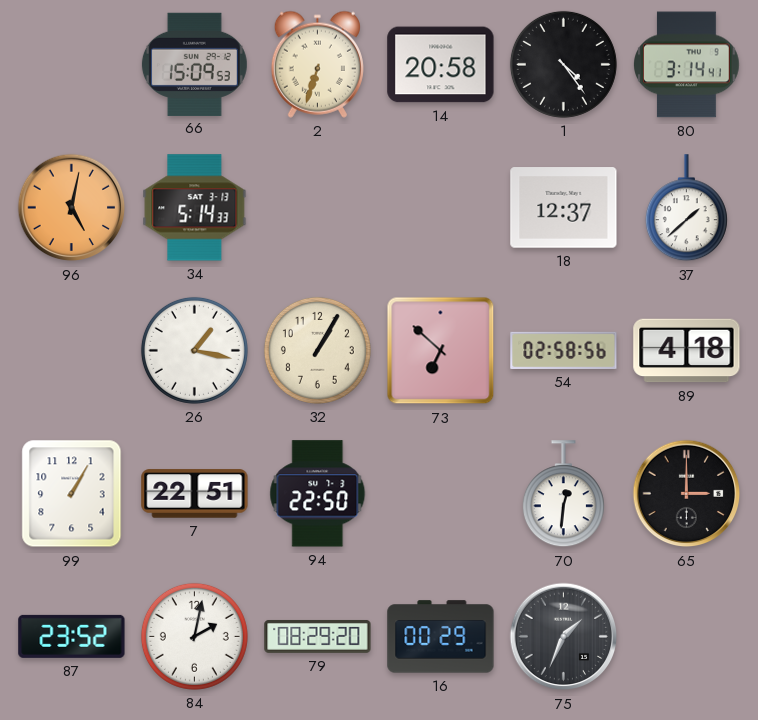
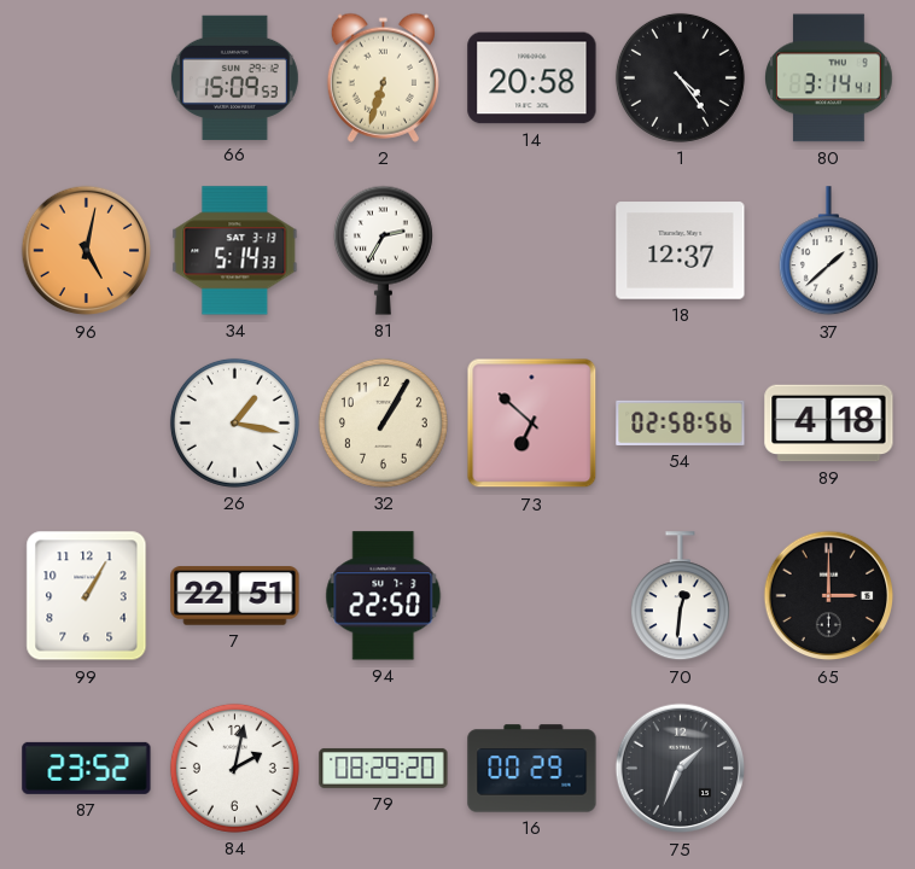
81: none -> 2:35
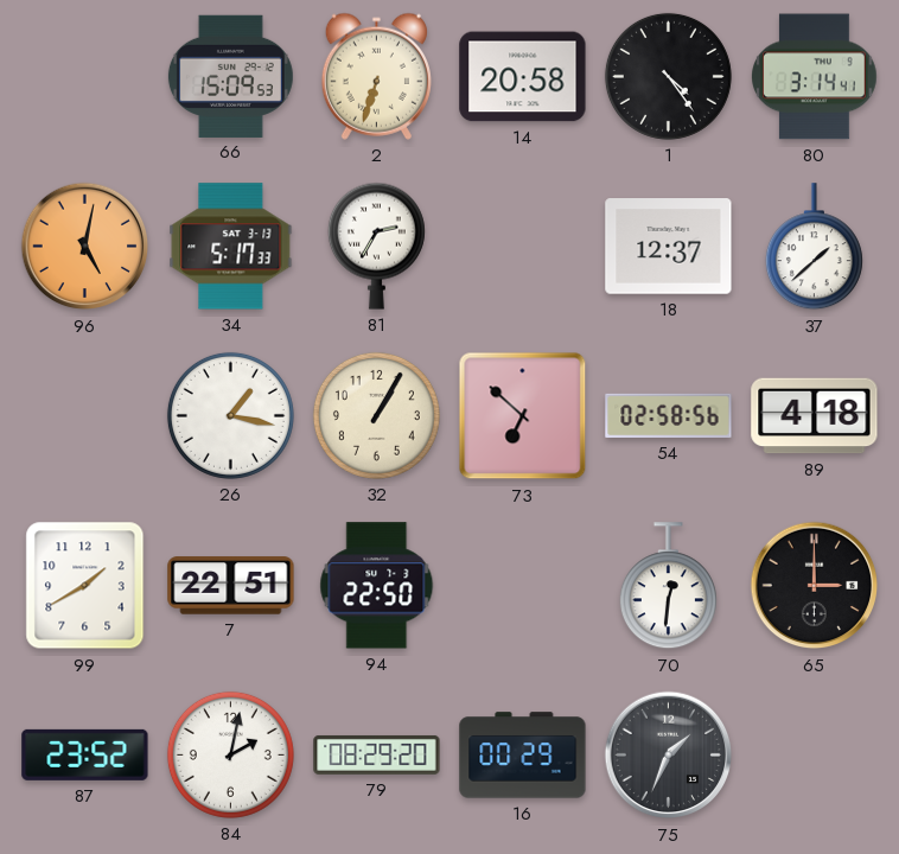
34: 5:14 -> 5:17
99: 1:05 -> 1:40
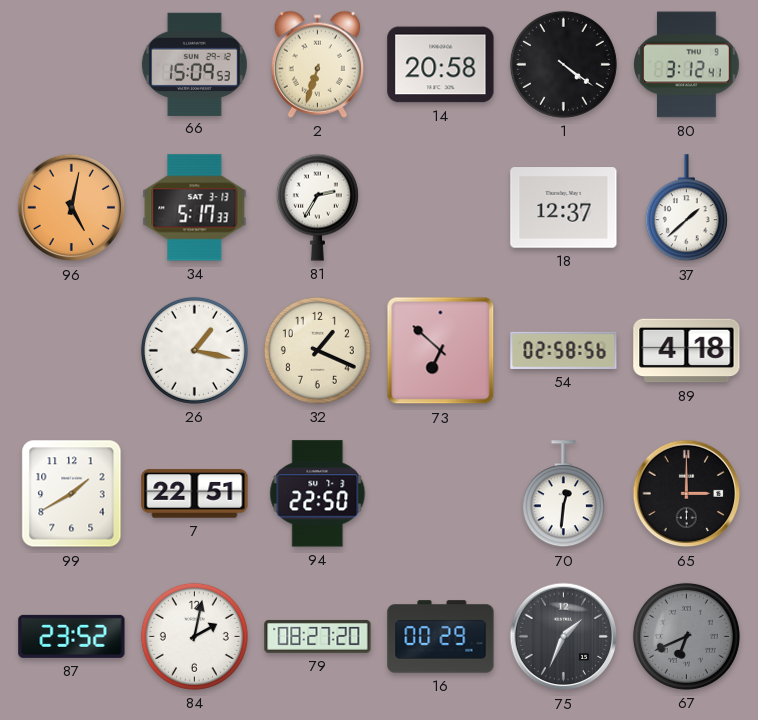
1: 4:24 -> 4:21
80: 3:14 -> 3:12
32: 1:05 -> 1:19
79: 08:29 -> 08:27
67: none -> 6:41
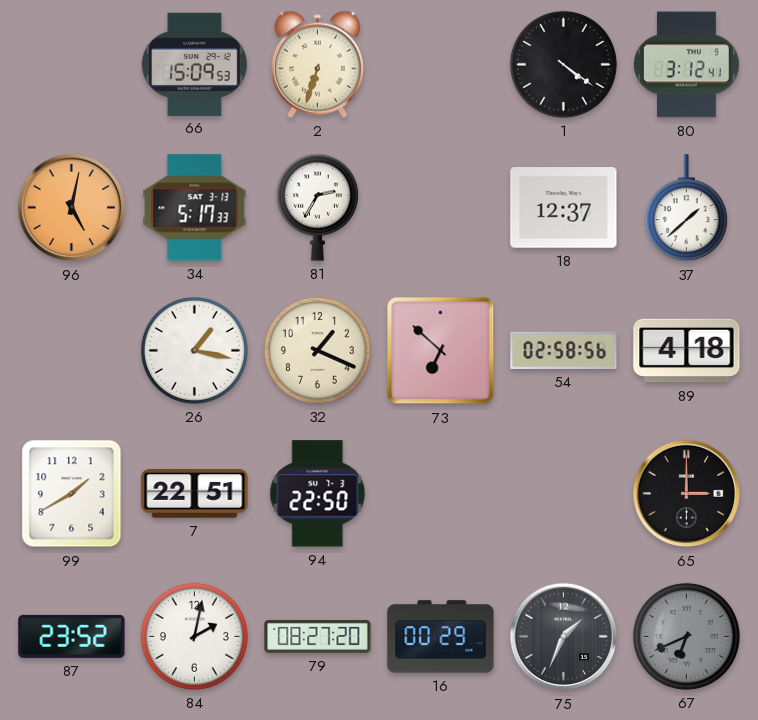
14: 20:58 -> none
70: 12:31 -> none
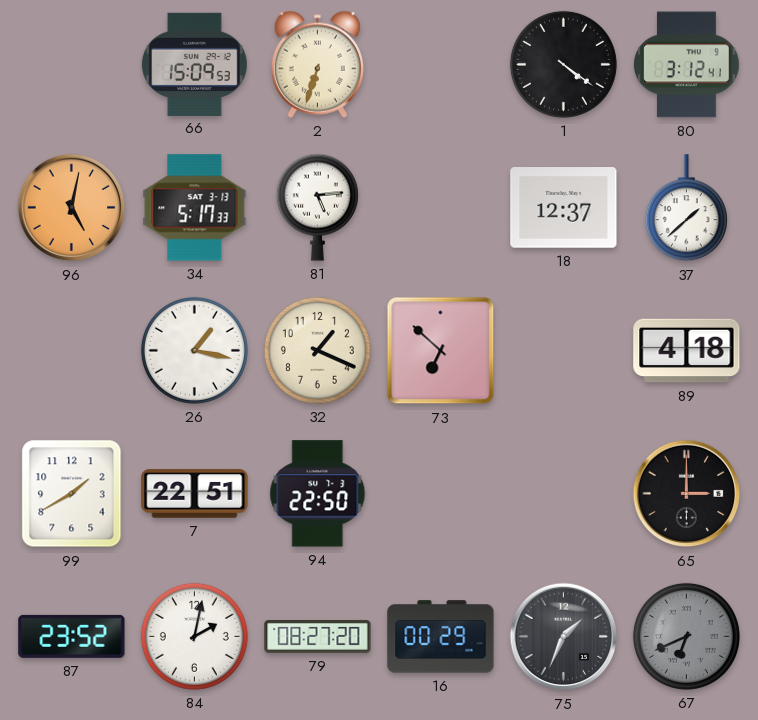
81: 2:35 -> 5:14
54: 02:58 -> none
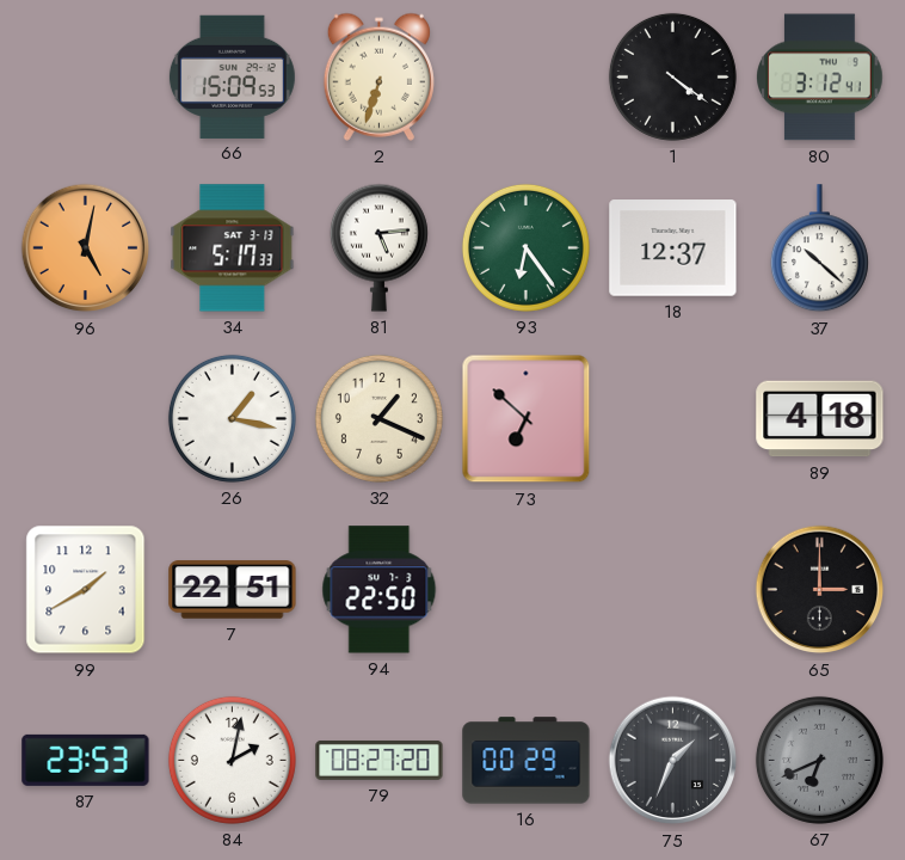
93: none -> 6:24
37: 1:38 -> 10:22
87: 23:52 -> 23:53
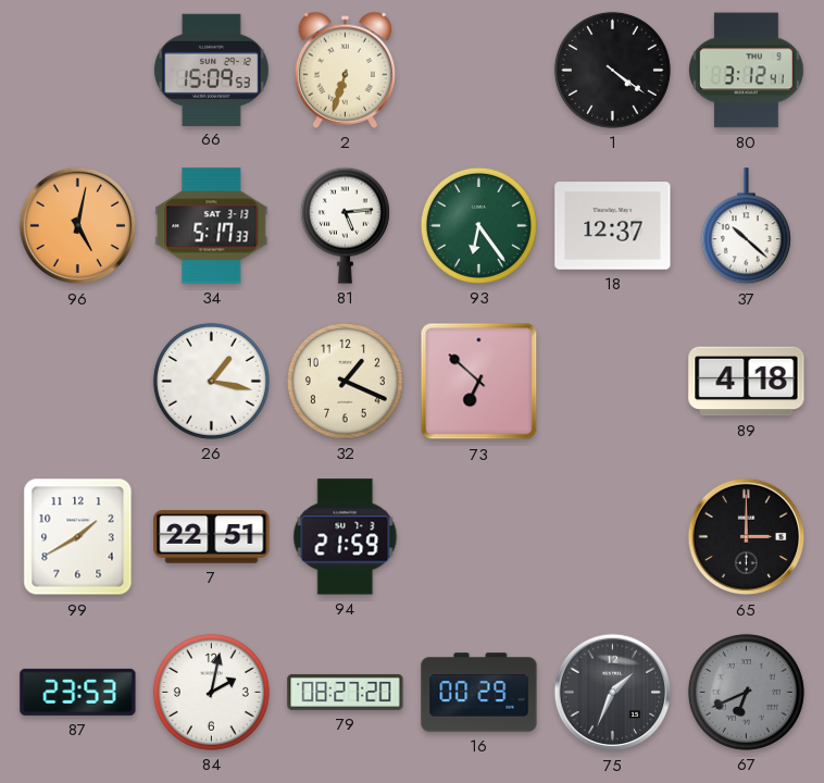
94: 22:50 -> 21:59
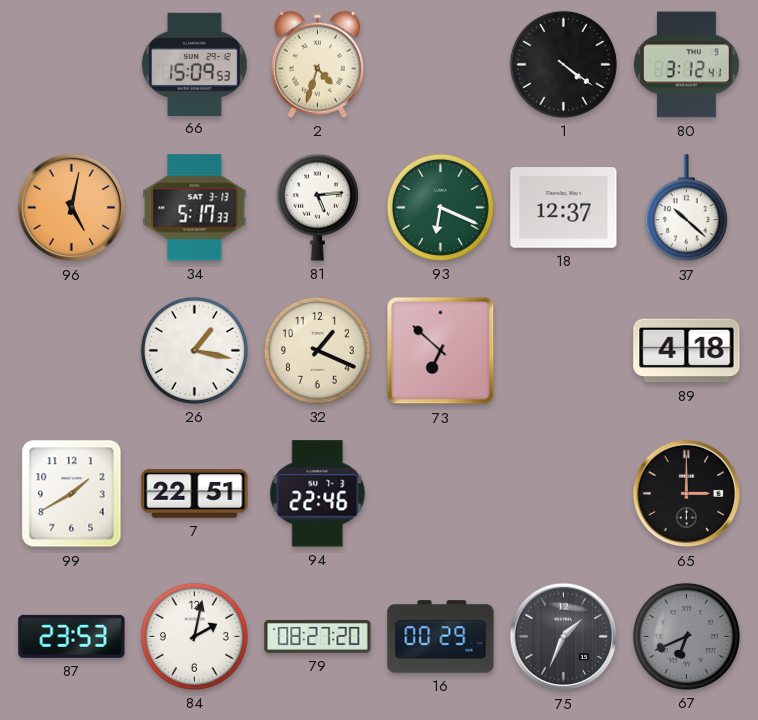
2: 6:33 -> 4:33
93: 6:24 -> 6:19
94: 21:59 -> 22:46
